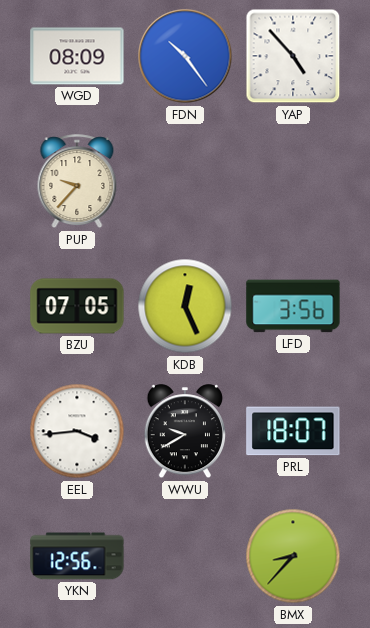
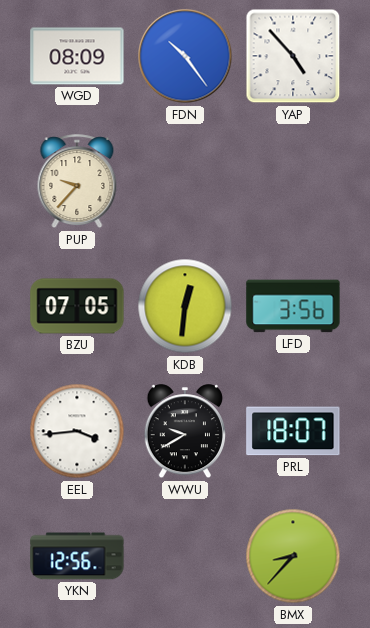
KDB: 12:26 -> 12:31
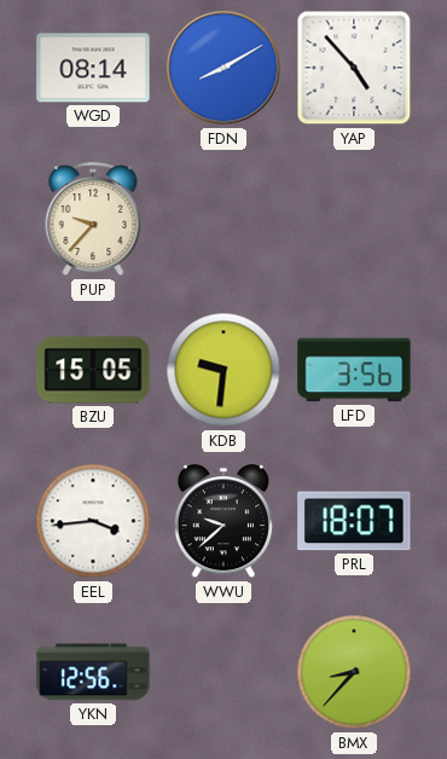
WGD: 08:09 -> 08:14
FDN: 10:24 -> 8:10
BZU: 07:05 -> 15:05
KDB: 12:31 -> 9:31
WWU: 9:40 -> 9:38
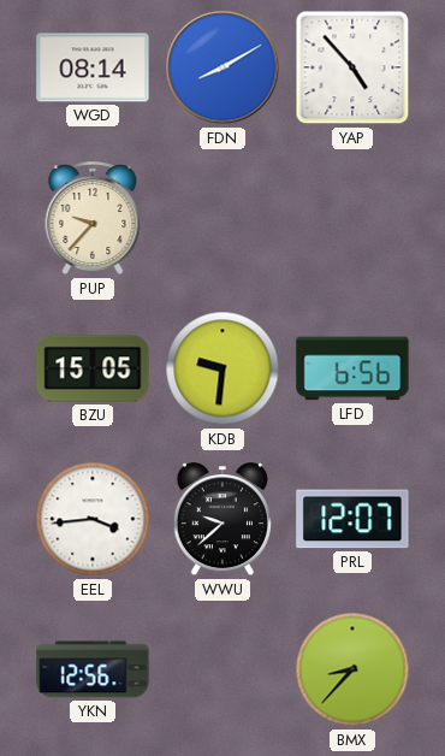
LFD: 3:56 -> 6:56
PRL: 18:07 -> 12:07
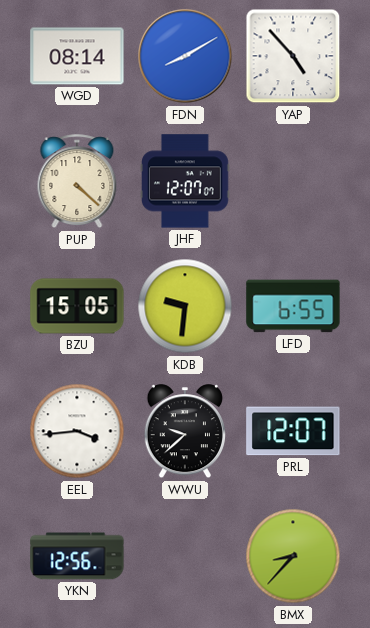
PUP: 9:37 -> 4:22
JHF: none -> 12:07
LFD: 6:56 -> 6:55
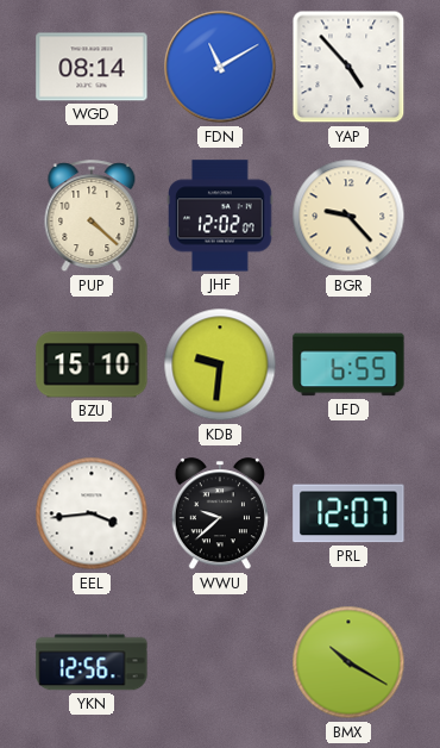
FDN: 8:10 -> 11:10
JHF: 12:07 -> 12:02
BGR: none -> 9:23
BZU: 15:05 -> 15:10
BMX: 8:37 -> 10:20
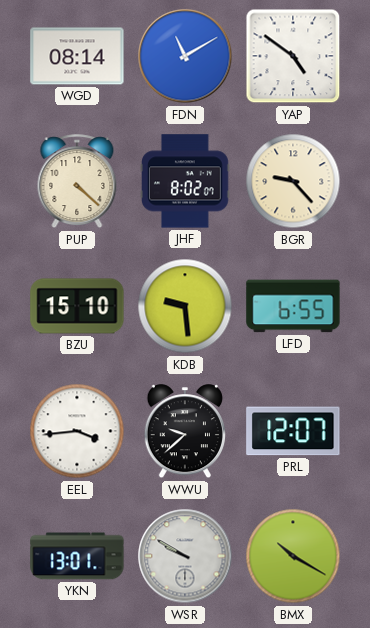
YAP: 4:53 -> 4:51
JHF: 12:02 -> 8:02
KDB: 9:31 -> 9:29
YKN: 12:56 -> 13:01
WSR: none -> 9:50
